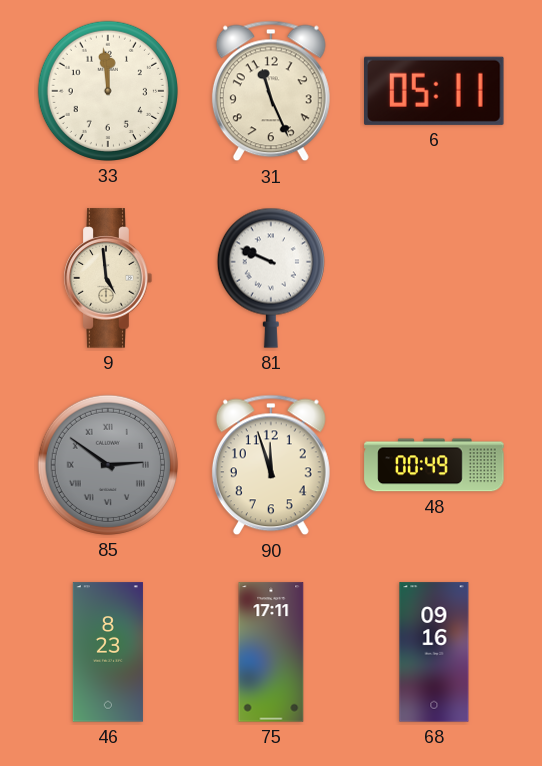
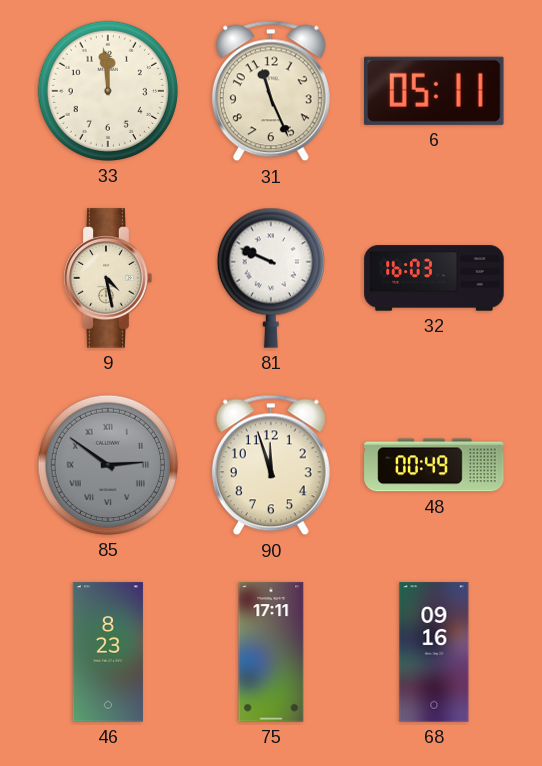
9: 4:59 -> 4:28
32: none -> 16:03
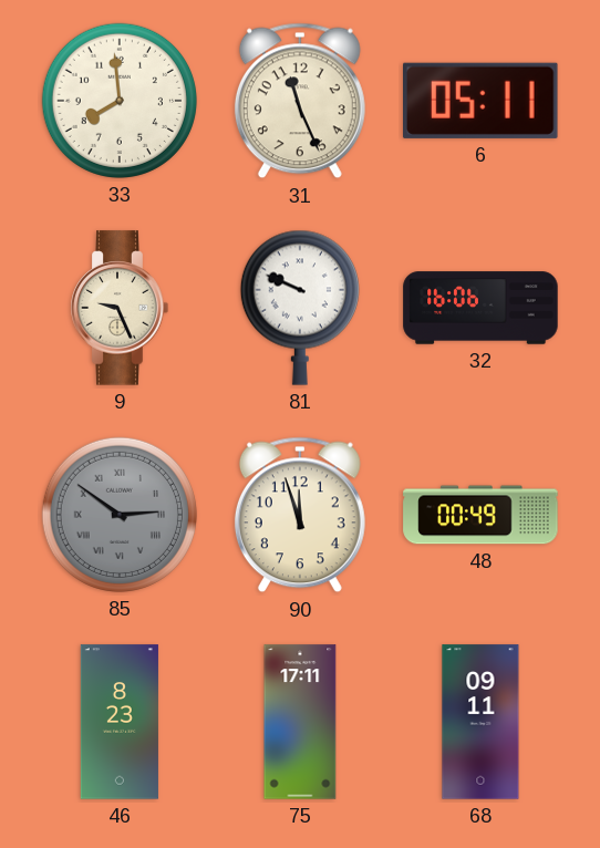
33: 11:59 -> 7:59
9: 4:28 -> 9:26
32: 16:03 -> 16:06
68: 09:16 -> 09:11
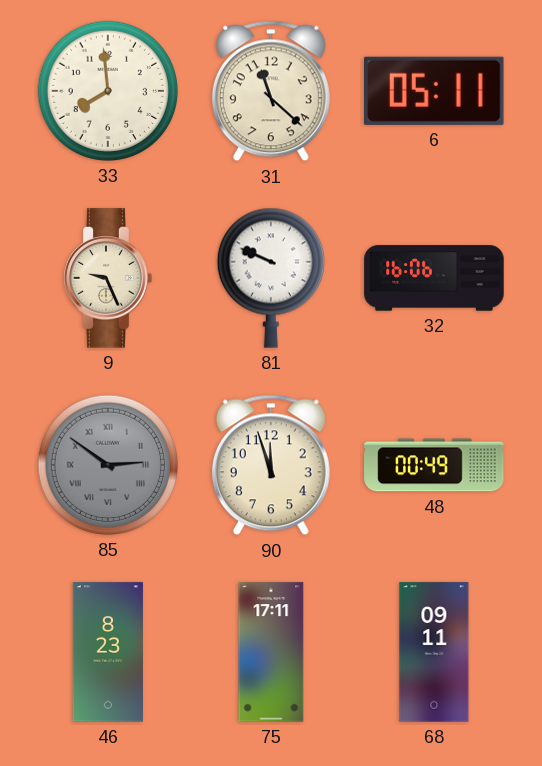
31: 11:26 -> 11:22
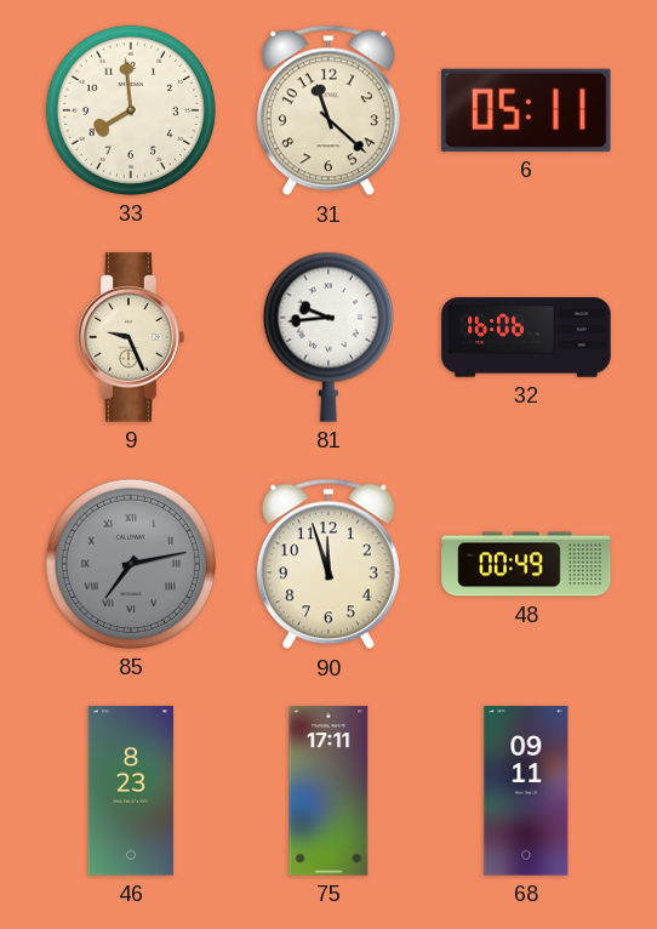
81: 9:49 -> 9:44
85: 2:51 -> 7:13
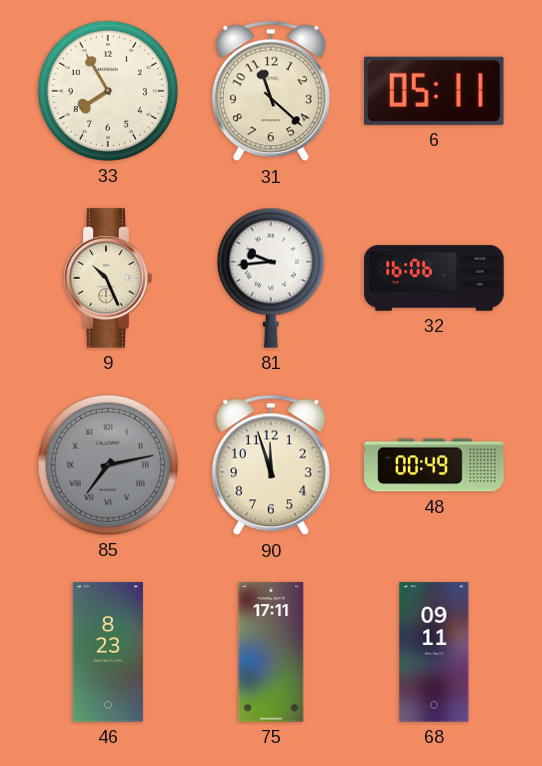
33: 7:59 -> 7:55
9: 9:26 -> 10:26
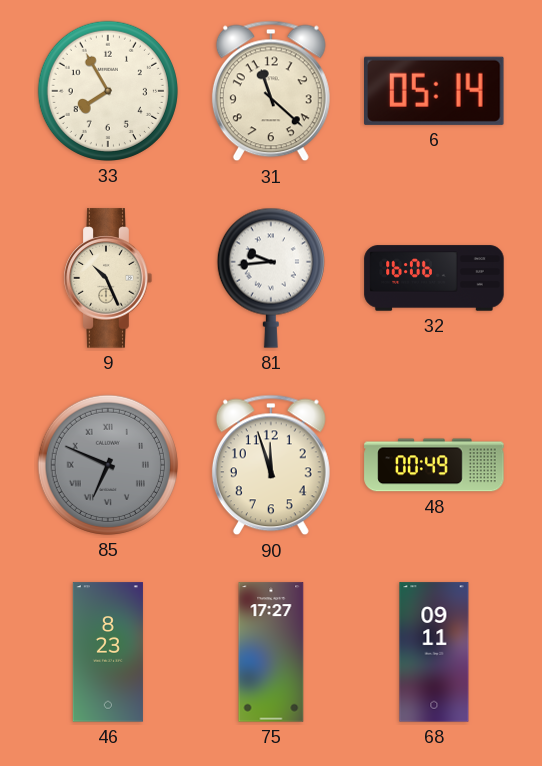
6: 05:11 -> 05:14
85: 7:13 -> 6:49
75: 17:11 -> 17:27
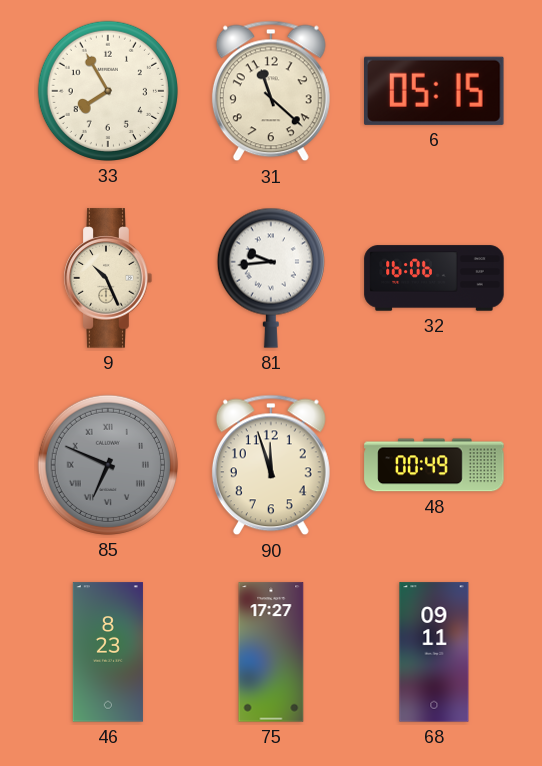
6: 05:14 -> 05:15
